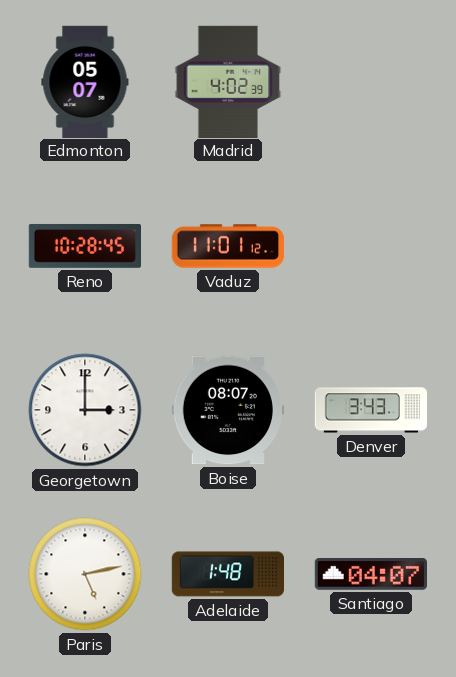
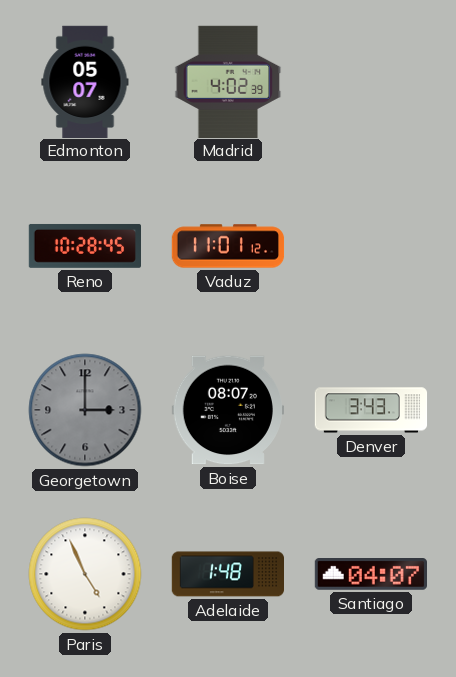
Georgetown dial: white -> grey
Paris: 5:13 -> 4:56
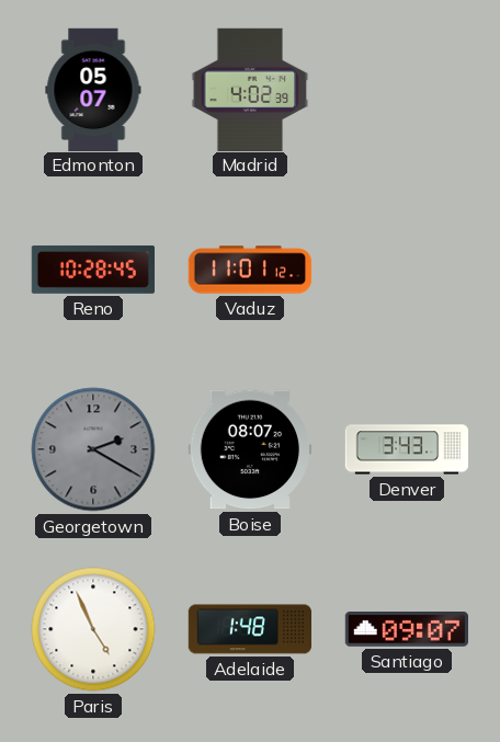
Georgetown: 3:00 -> 2:20
Santiago: 04:07 -> 09:07
